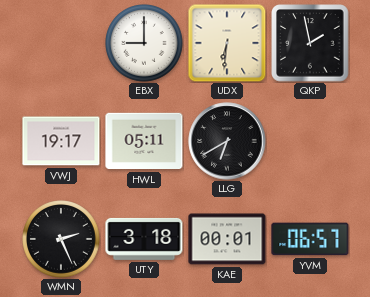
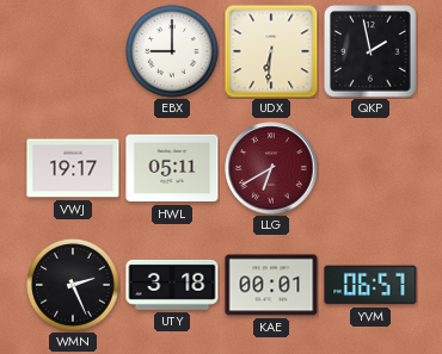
LLG dial: black -> burgundy
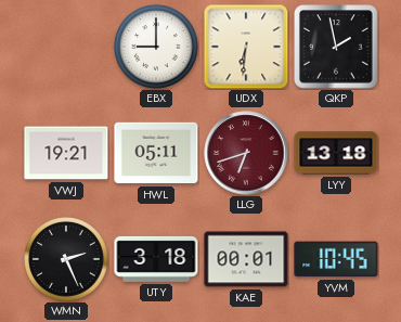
VWJ: 19:17 -> 19:21
LLG: 6:40 -> 6:42
LYY: none -> 13:18
YVM: 06:57 -> 10:45
